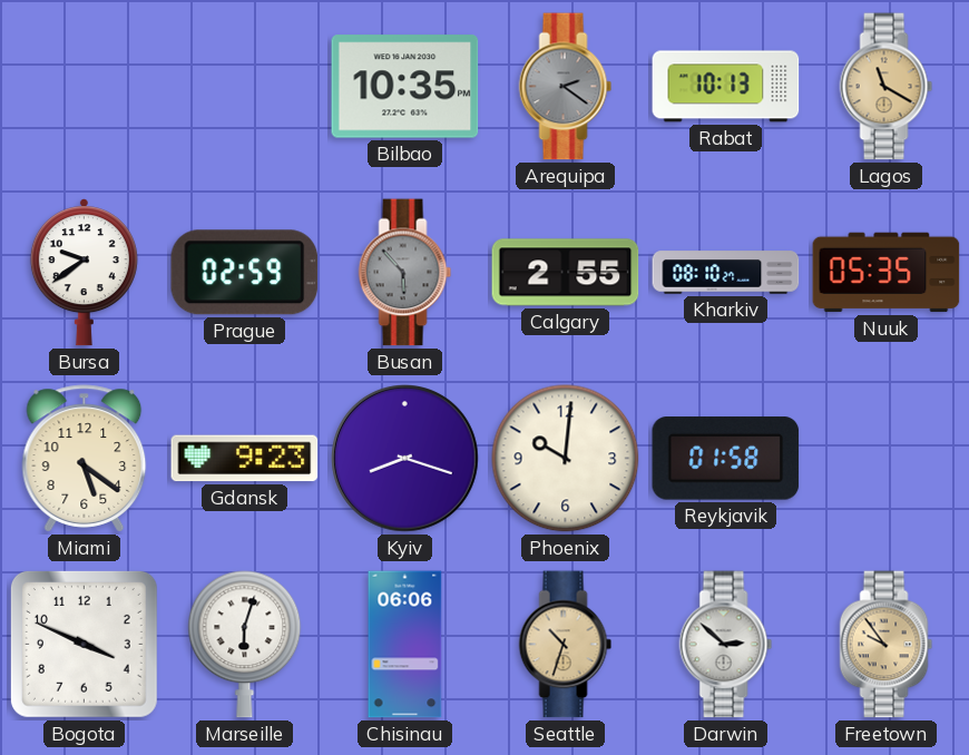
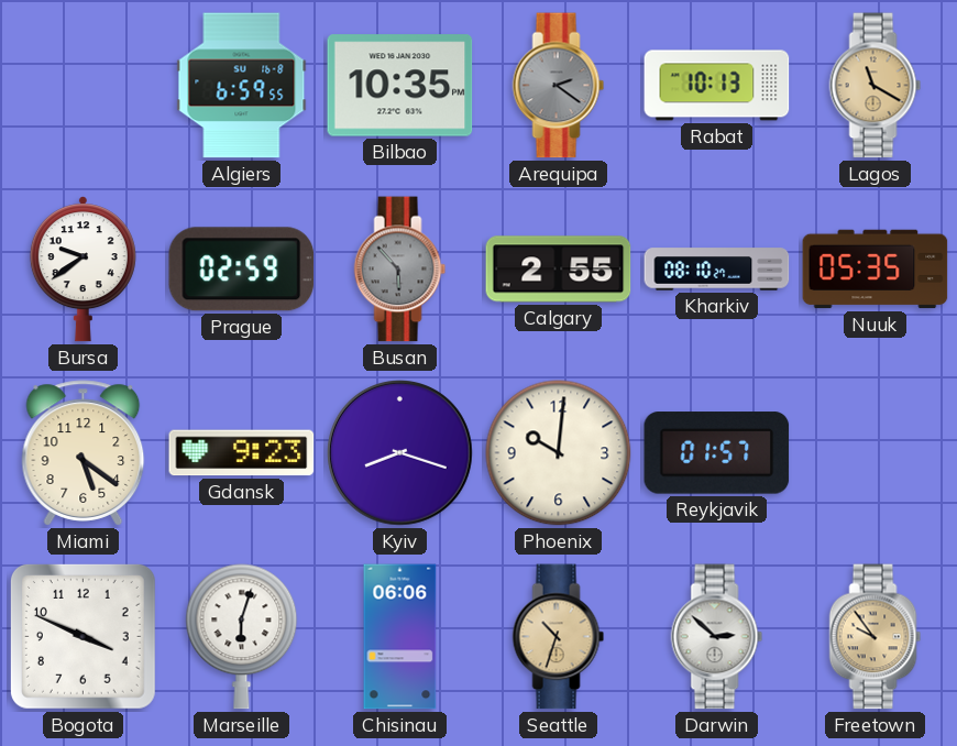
Algiers: none -> 6:59
Reykjavik: 01:58 -> 01:57
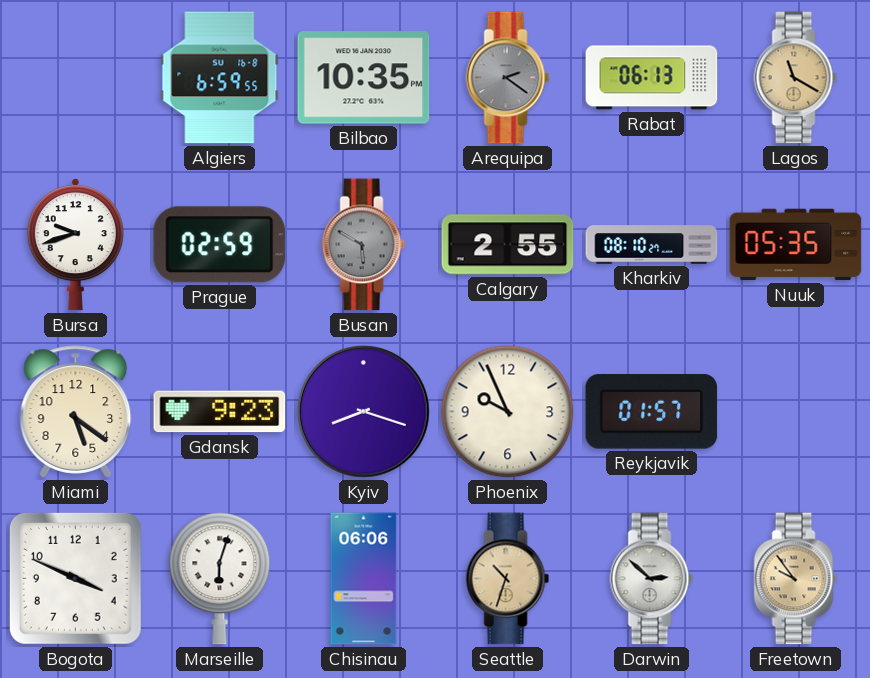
Rabat: 10:13 -> 06:13
Bursa: 9:39 -> 9:42
Busan: 5:53 -> 5:50
Phoenix: 10:01 -> 9:56
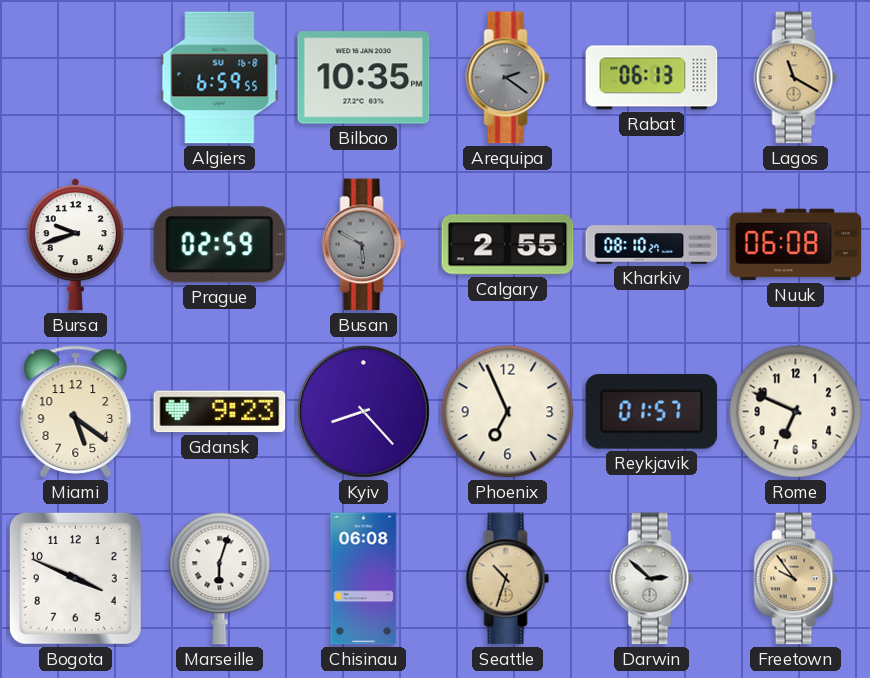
Nuuk: 05:35 -> 06:08
Kyiv: 8:18 -> 8:23
Phoenix: 9:56 -> 6:56
Rome: none -> 6:49
Chisinau: 06:06 -> 06:08
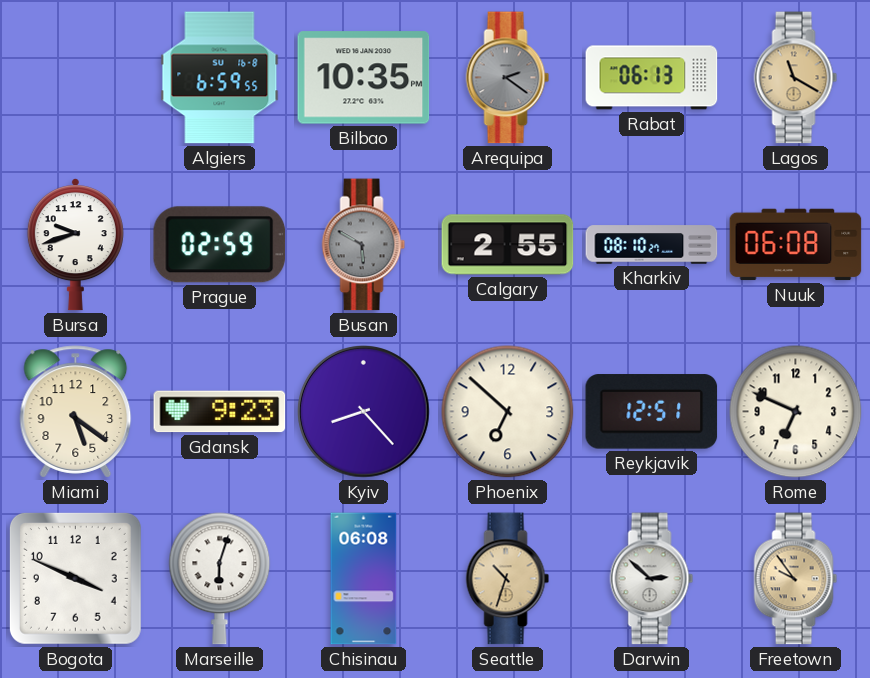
Phoenix: 6:56 -> 6:52
Reykjavik: 01:57 -> 12:51
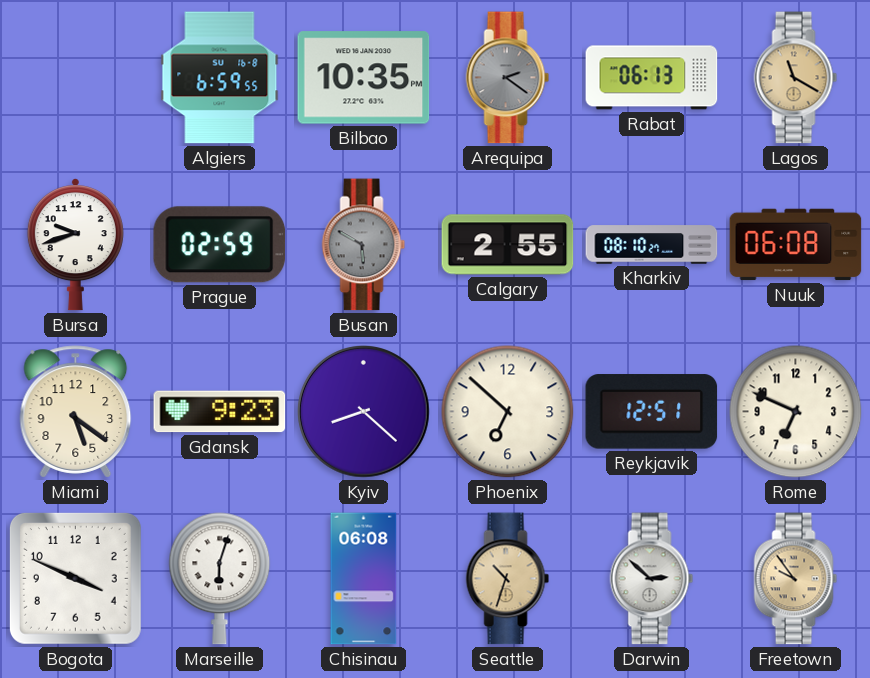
Kyiv: 8:23 -> 8:22
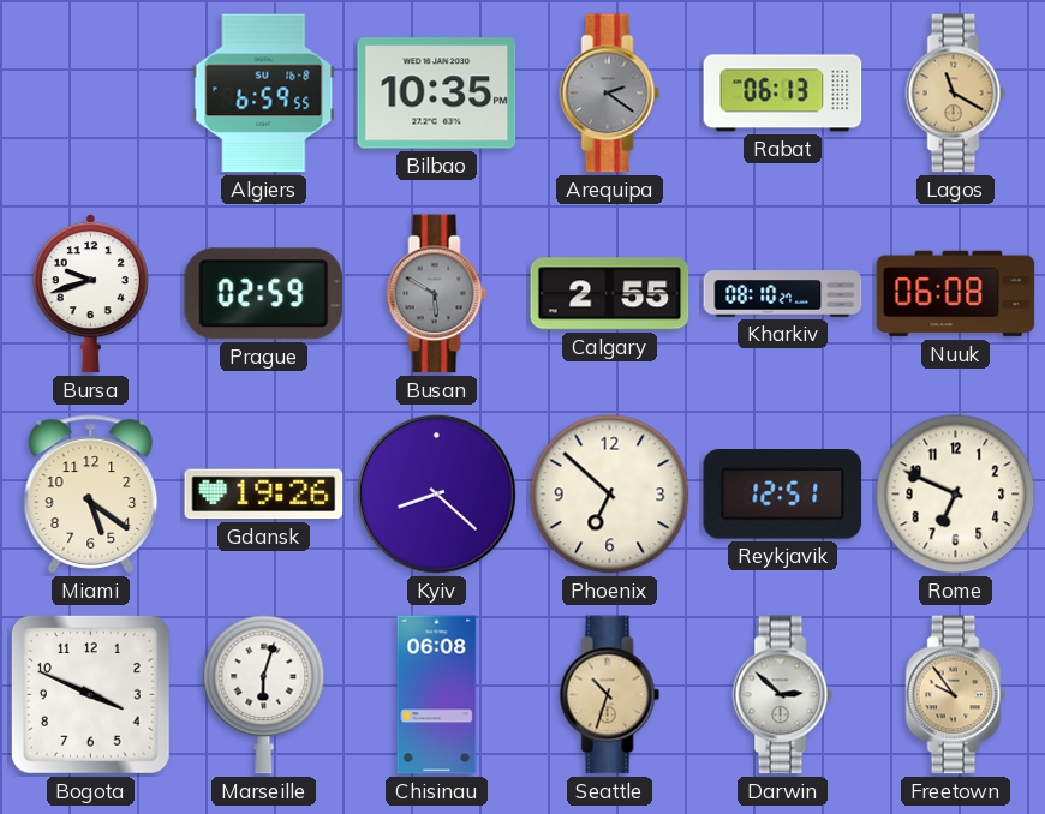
Gdansk: 9:23 -> 19:26
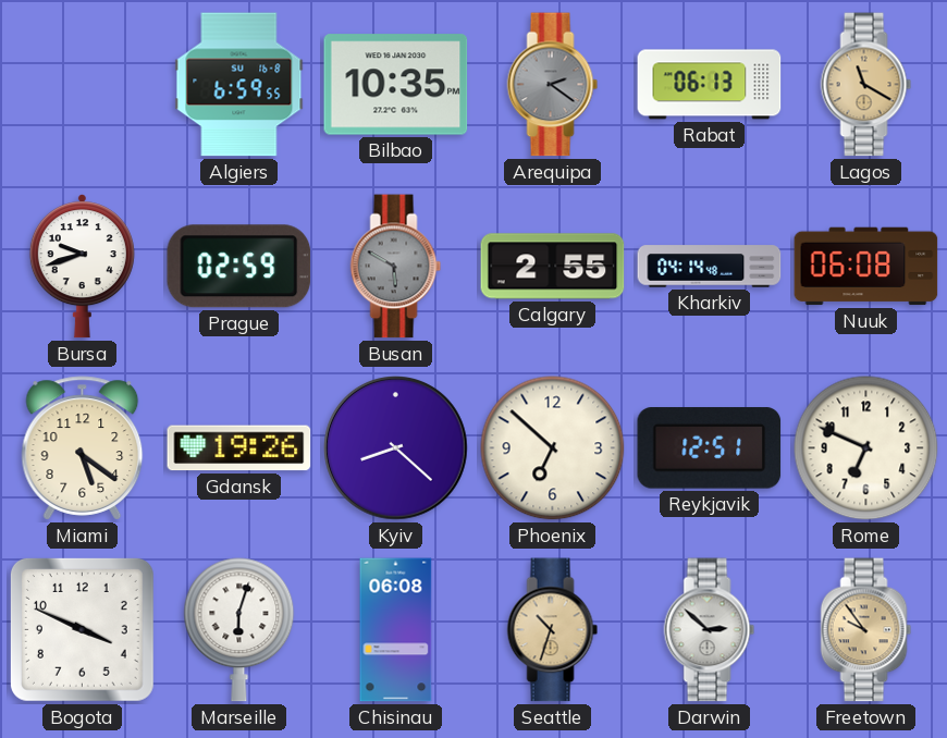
Kharkiv: 08:10 -> 04:14
